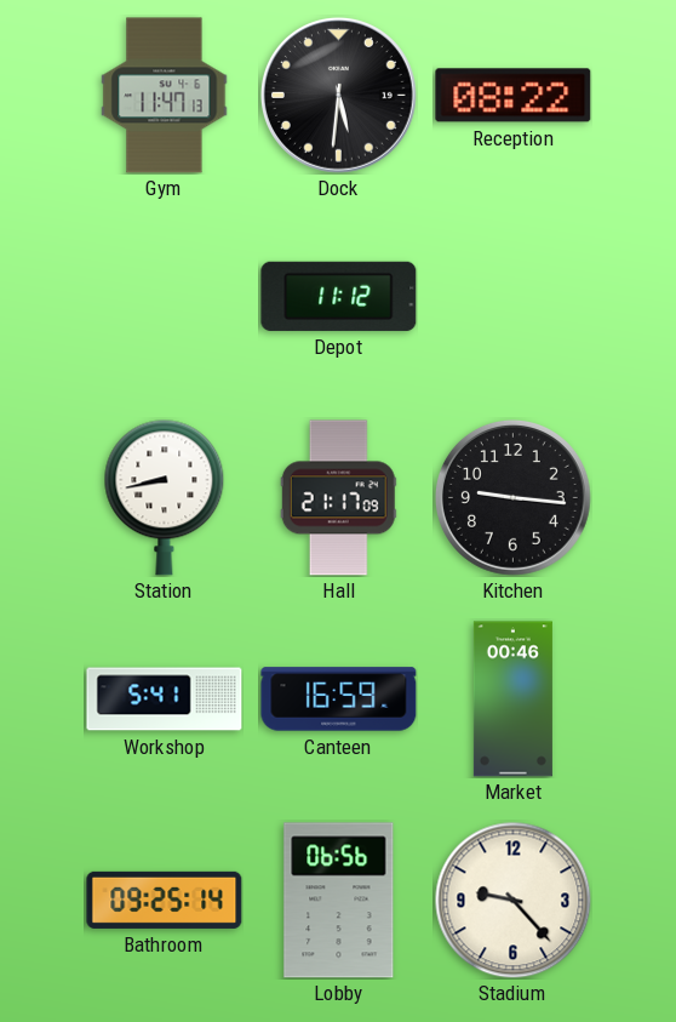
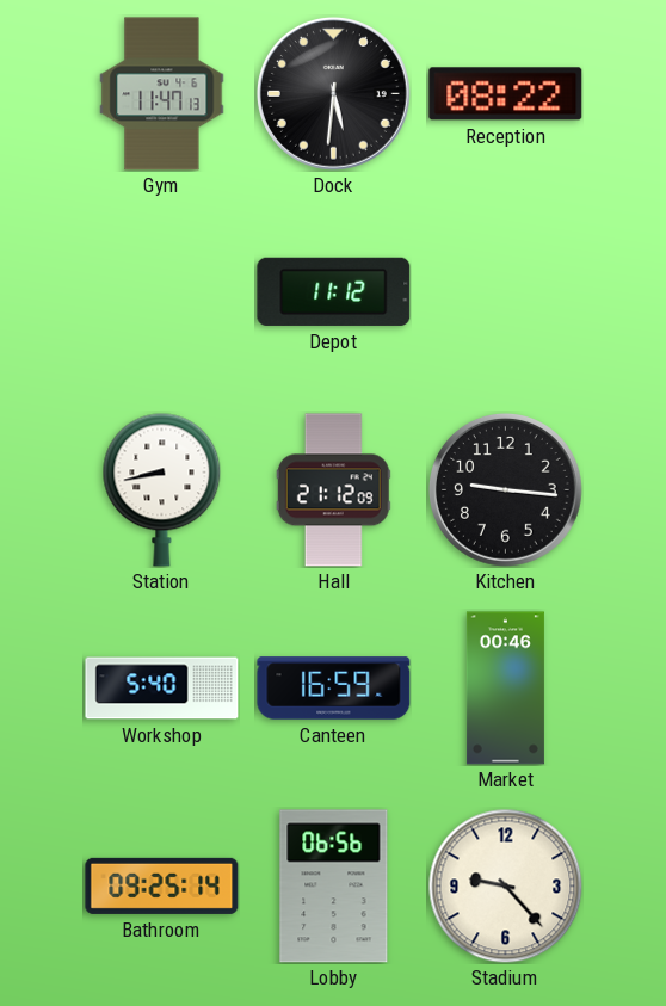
Hall: 21:17 -> 21:12
Workshop: 5:41 -> 5:40
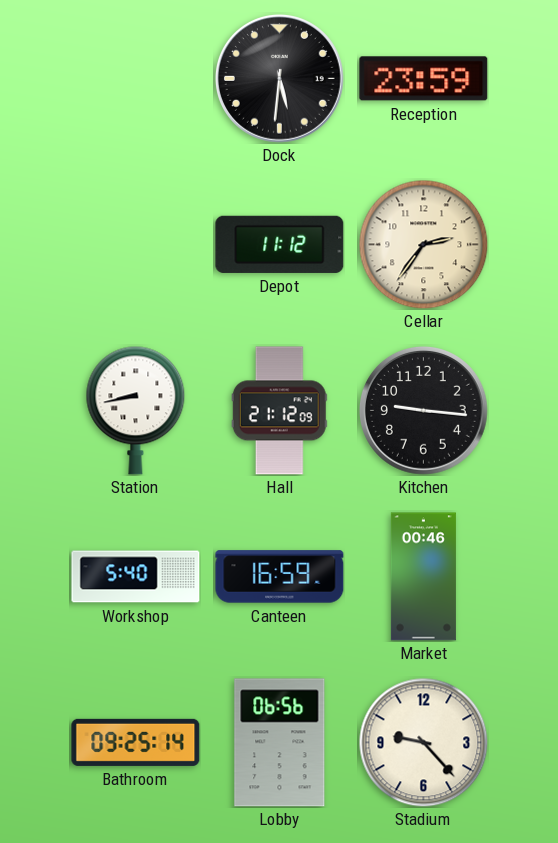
Gym: 11:47 -> none
Reception: 08:22 -> 23:59
Cellar: none -> 2:36
